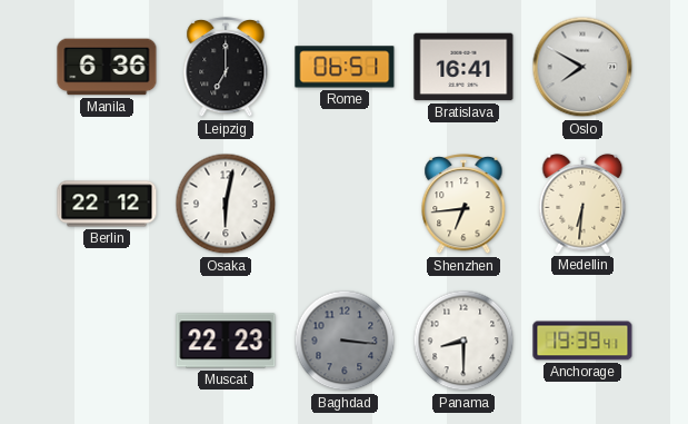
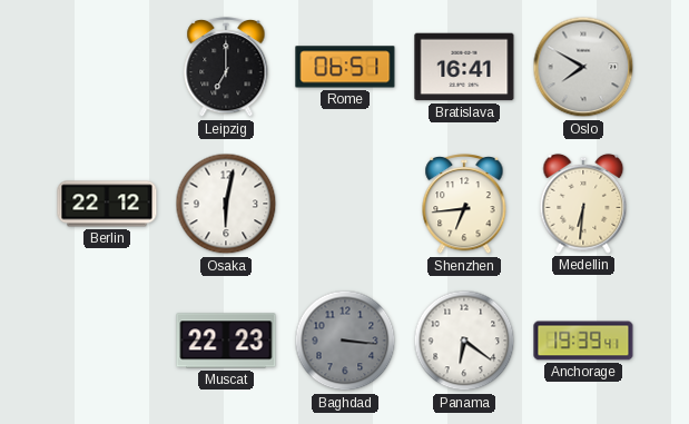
Manila: 6:36 -> none
Panama: 8:30 -> 6:21
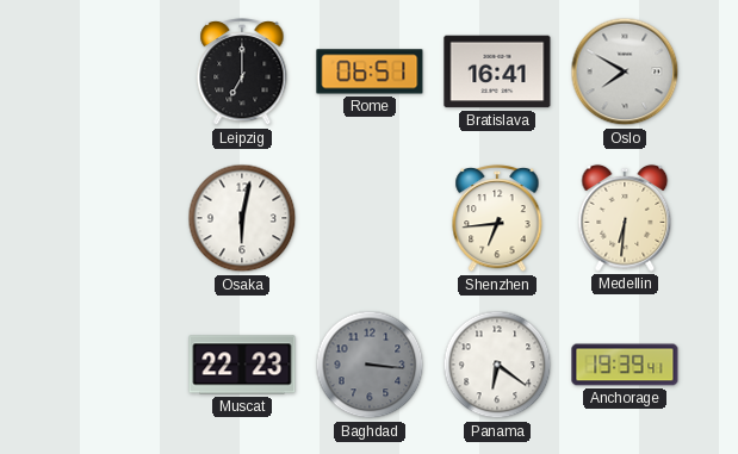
Berlin: 22:12 -> none
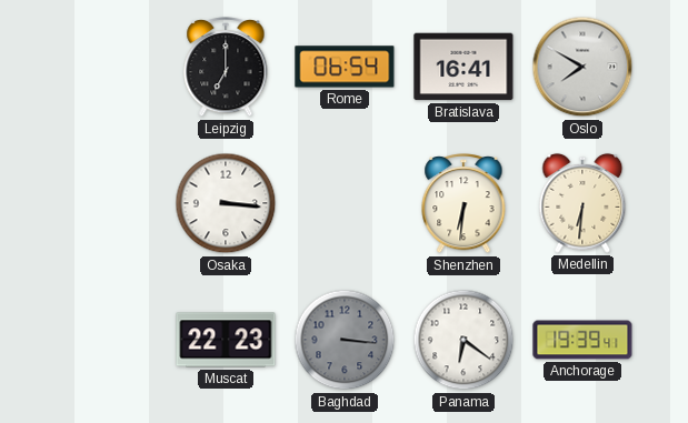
Rome: 06:51 -> 06:54
Osaka: 6:02 -> 3:16
Shenzhen: 6:44 -> 6:31
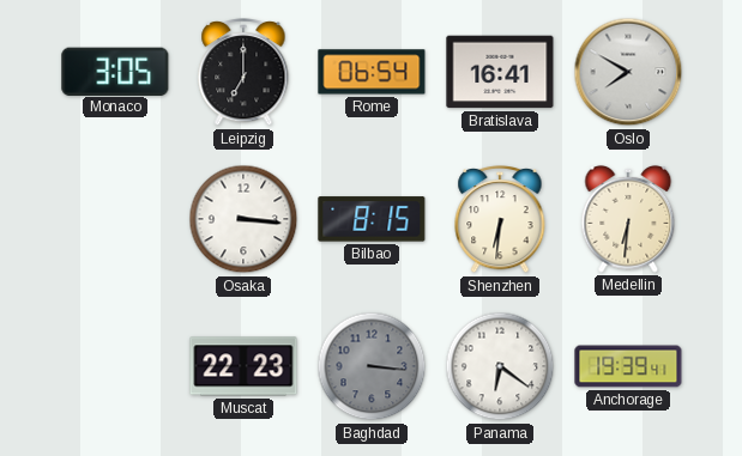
Monaco: none -> 3:05
Bilbao: none -> 8:15
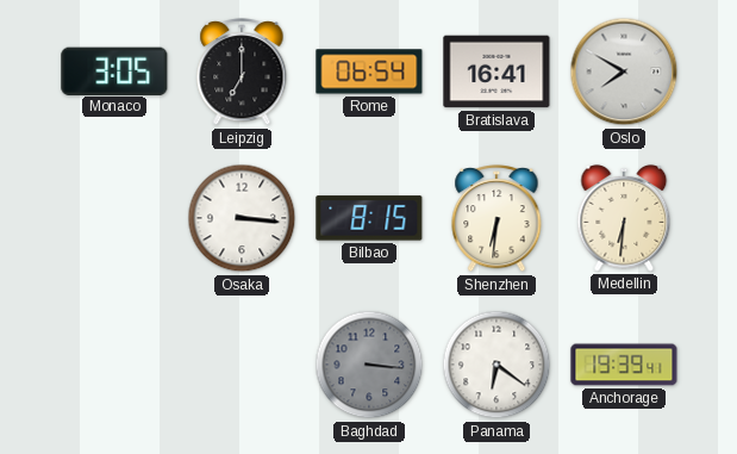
Muscat: 22:23 -> none
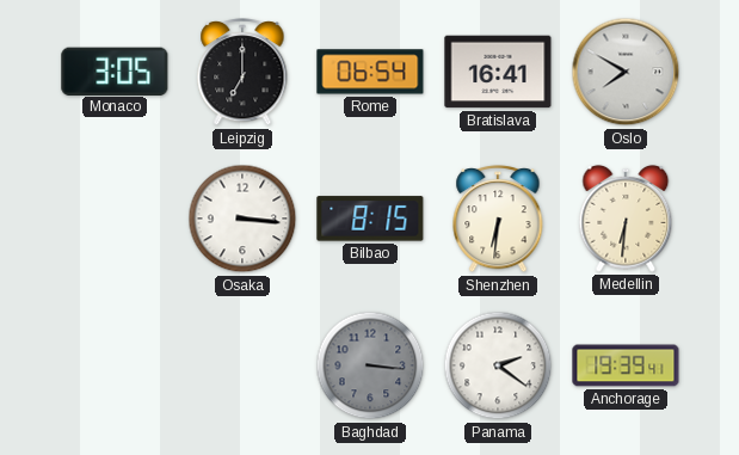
Panama: 6:21 -> 2:21
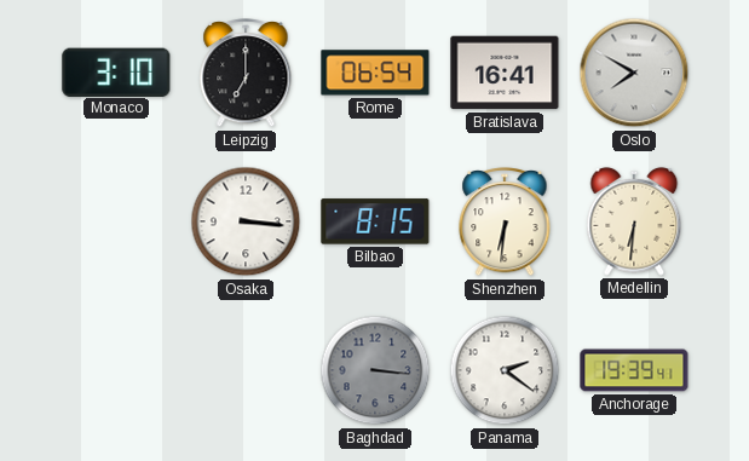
Monaco: 3:05 -> 3:10
